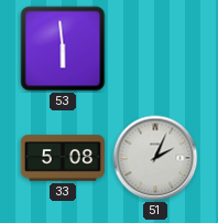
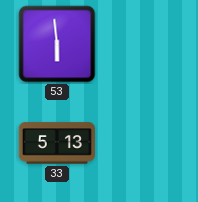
33: 5:08 -> 5:13
51: 2:04 -> none
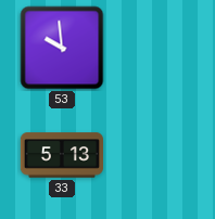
53: 5:59 -> 9:59
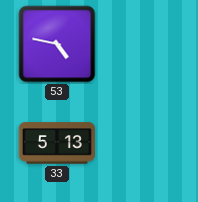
53: 9:59 -> 4:47
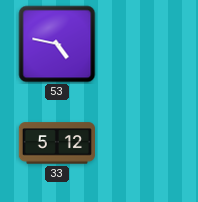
33: 5:13 -> 5:12
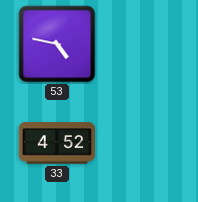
33: 5:12 -> 4:52
